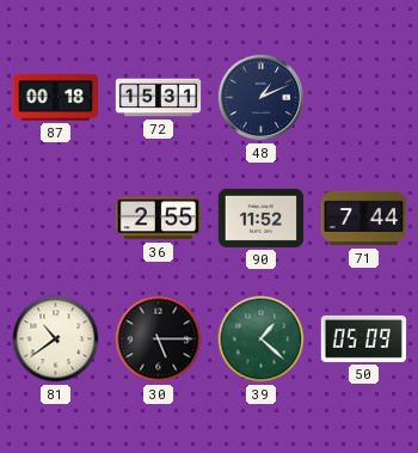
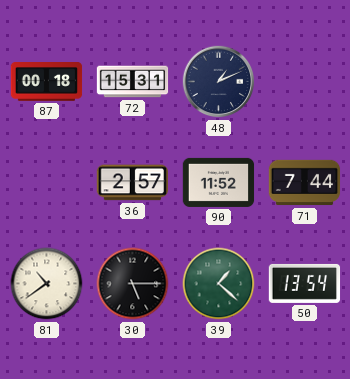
36: 2:55 -> 2:57
50: 05:09 -> 13:54
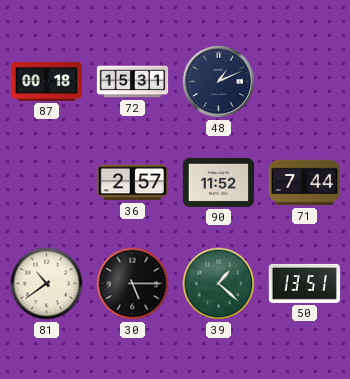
50: 13:54 -> 13:51
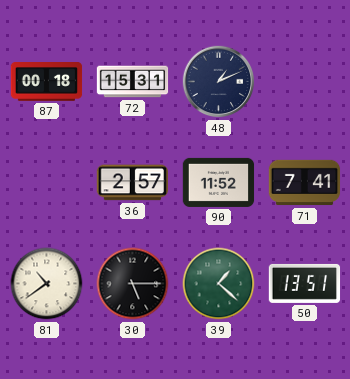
71: 7:44 -> 7:41
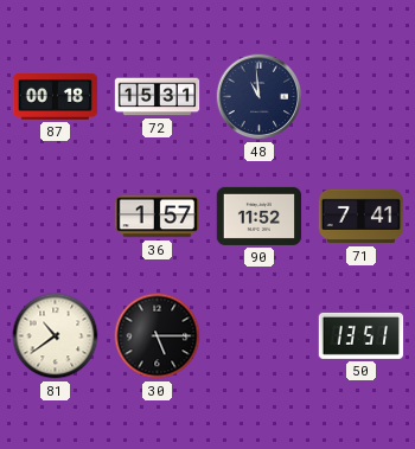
48: 1:11 -> 10:59
36: 2:57 -> 1:57
39: 1:22 -> none
